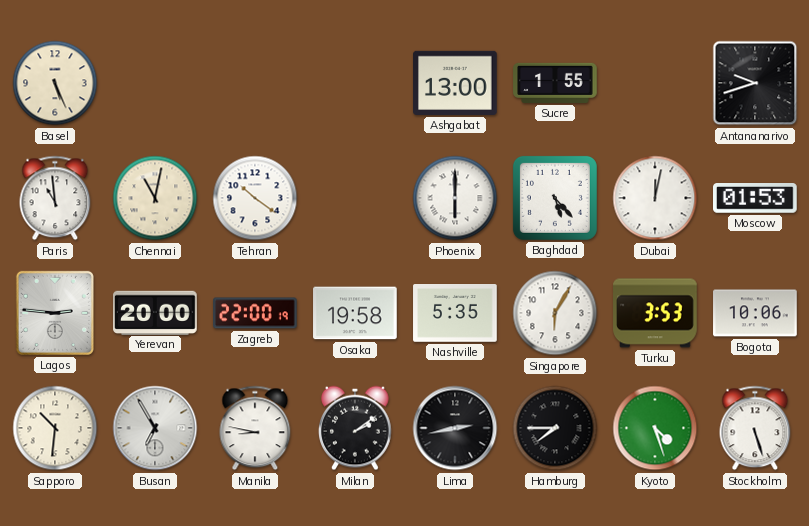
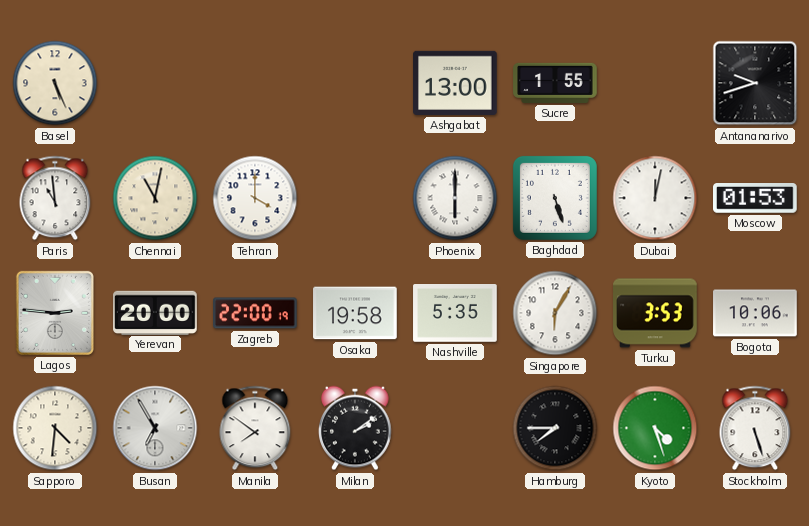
Tehran: 10:21 -> 4:00
Baghdad: 5:23 -> 5:27
Sapporo: 10:31 -> 4:31
Manila: 8:47 -> 7:51
Lima: 2:43 -> none
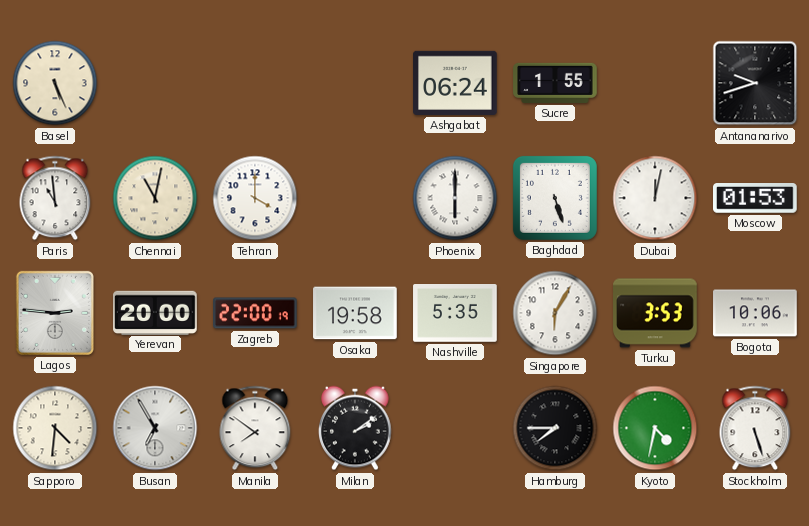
Ashgabat: 13:00 -> 06:24
Kyoto: 4:27 -> 4:32
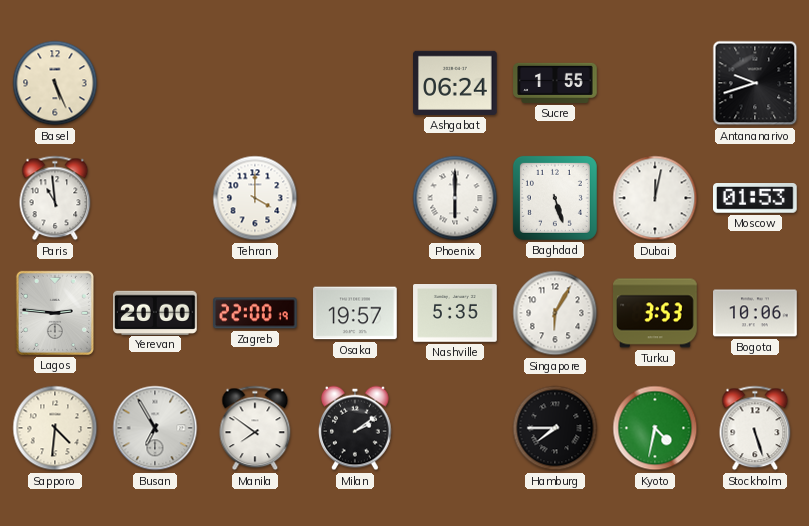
Chennai: 11:02 -> none
Osaka: 19:58 -> 19:57
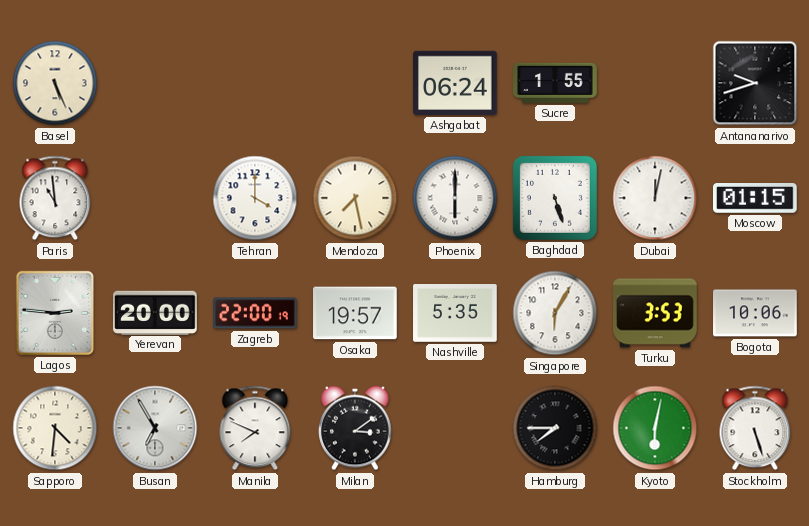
Mendoza: none -> 7:28
Moscow: 01:53 -> 01:15
Manila: 7:51 -> 7:49
Milan: 2:09 -> 3:09
Kyoto: 4:32 -> 6:02
